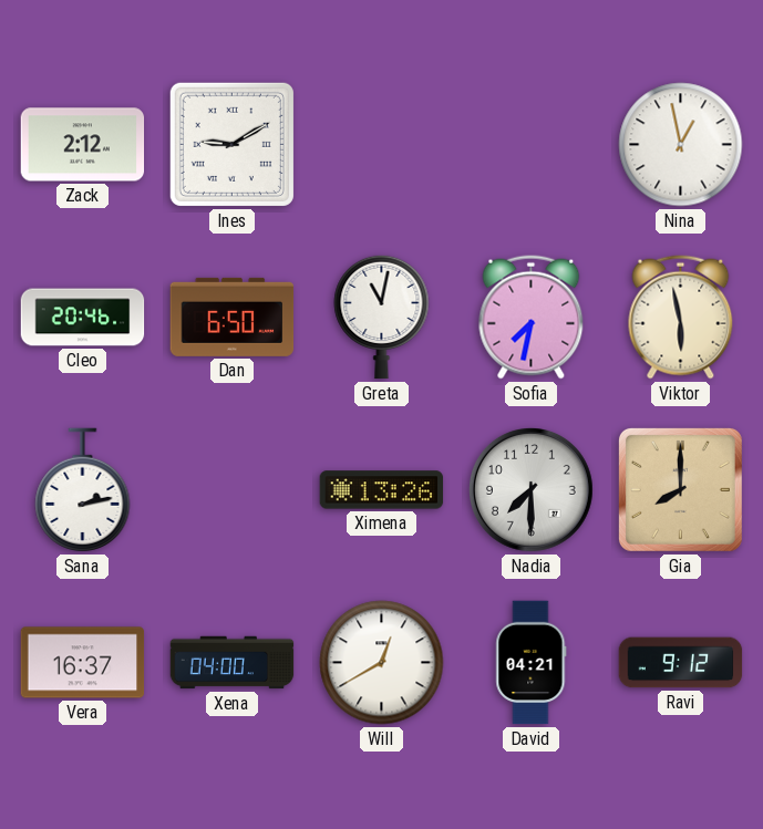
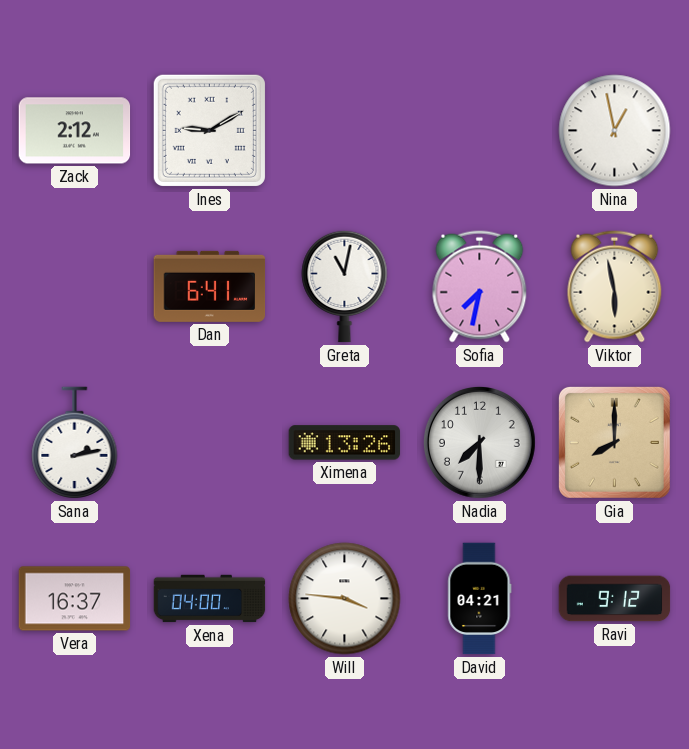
Cleo: 20:46 -> none
Dan: 6:50 -> 6:41
Will: 12:40 -> 3:46
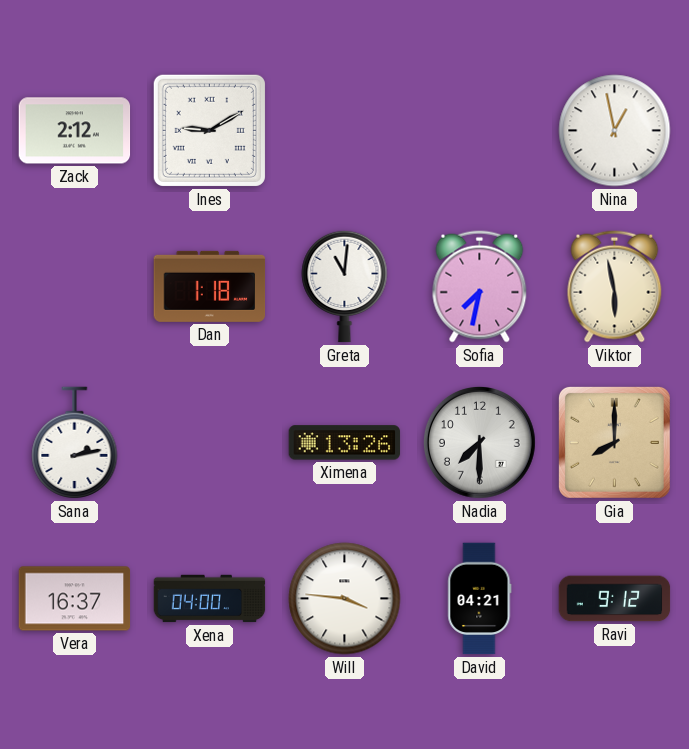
Dan: 6:41 -> 1:18
Greta: 11:02 -> 11:01
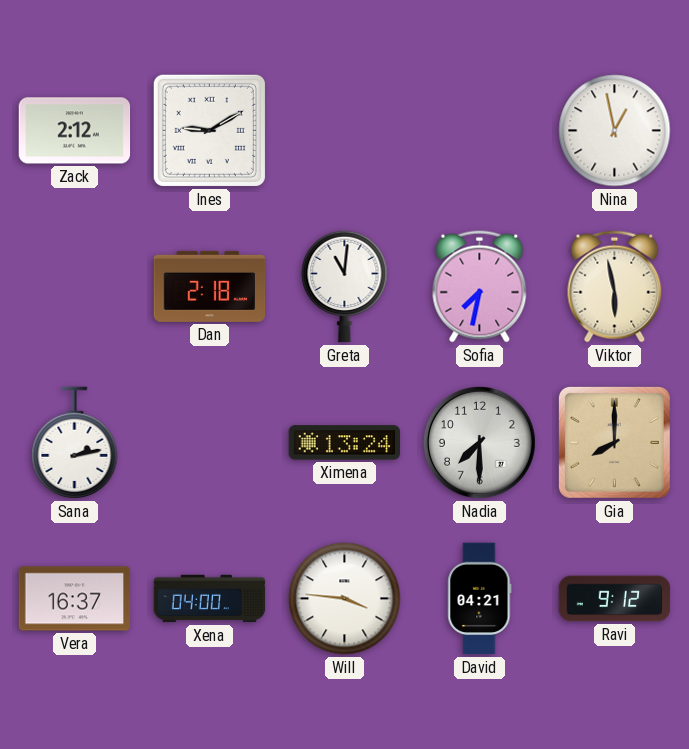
Dan: 1:18 -> 2:18
Ximena: 13:26 -> 13:24
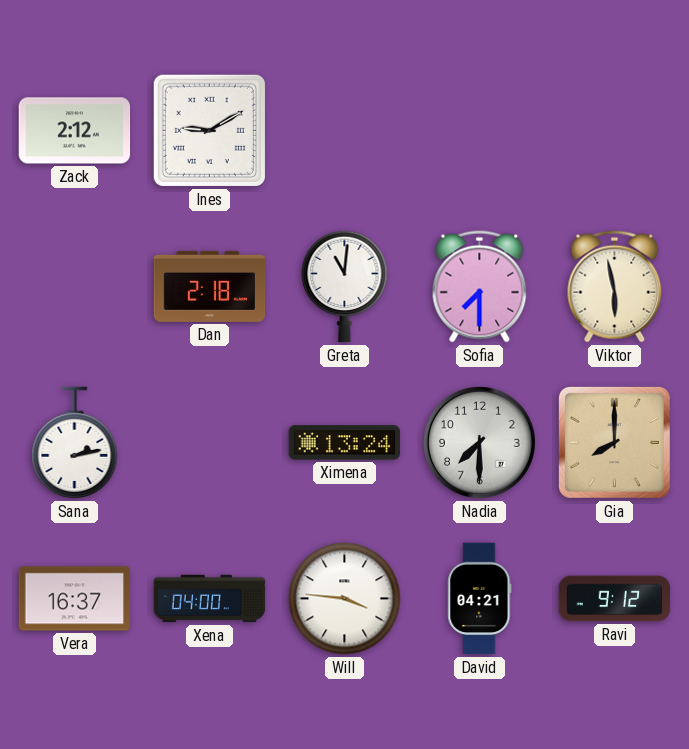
Nina: 12:58 -> none
Sofia: 7:32 -> 7:30
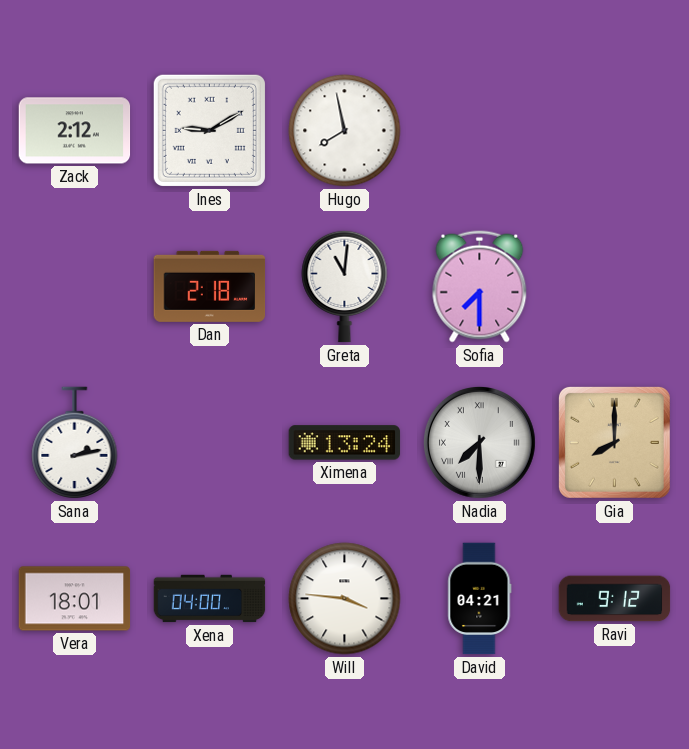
Hugo: none -> 7:58
Viktor: 5:58 -> none
Nadia numerals: Arabic -> Roman
Vera: 16:37 -> 18:01
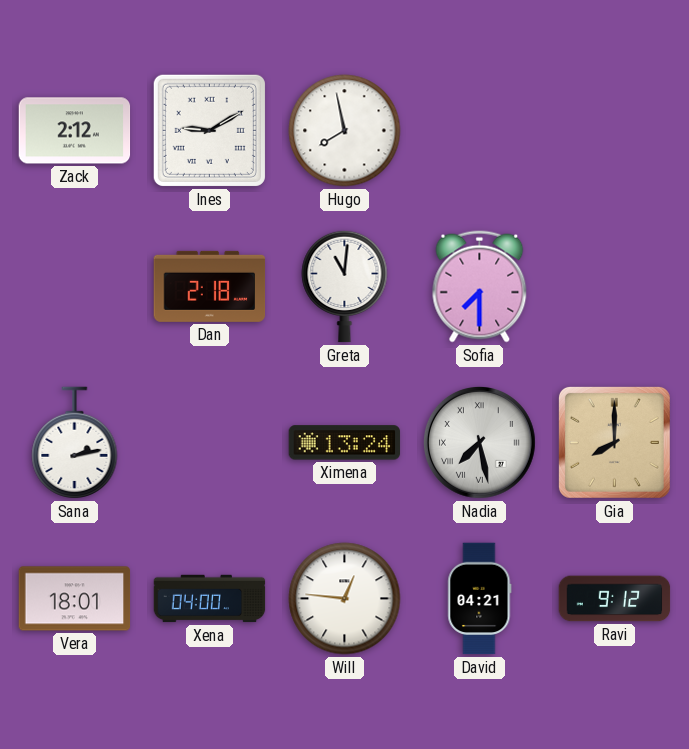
Nadia: 7:30 -> 7:28
Will: 3:46 -> 12:46
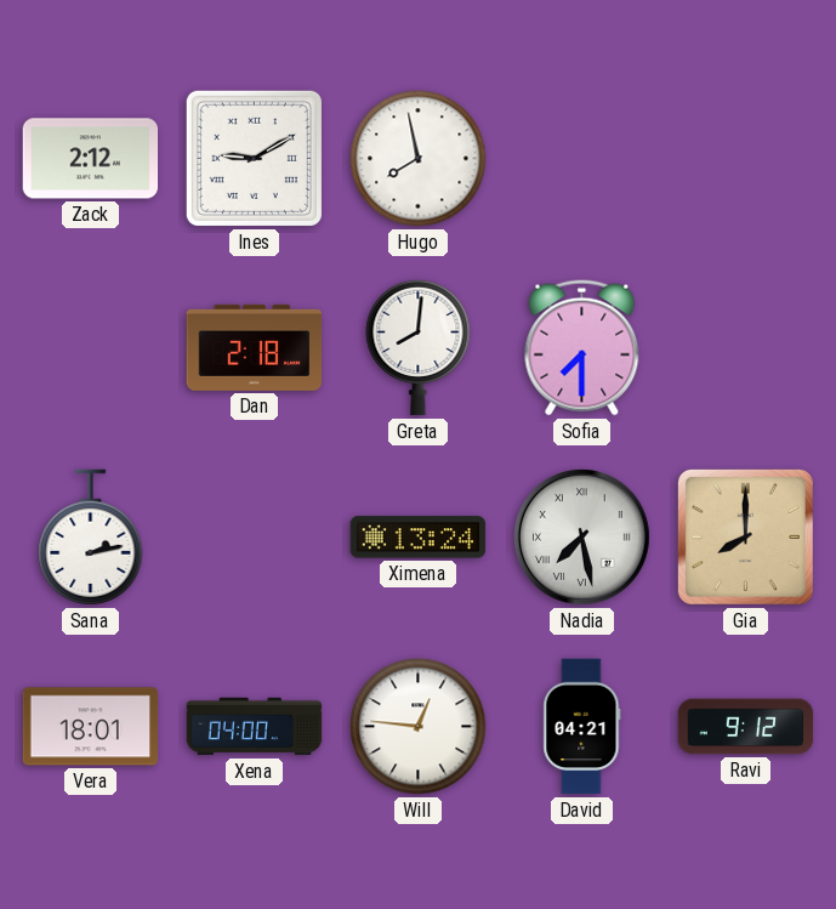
Greta: 11:01 -> 8:01
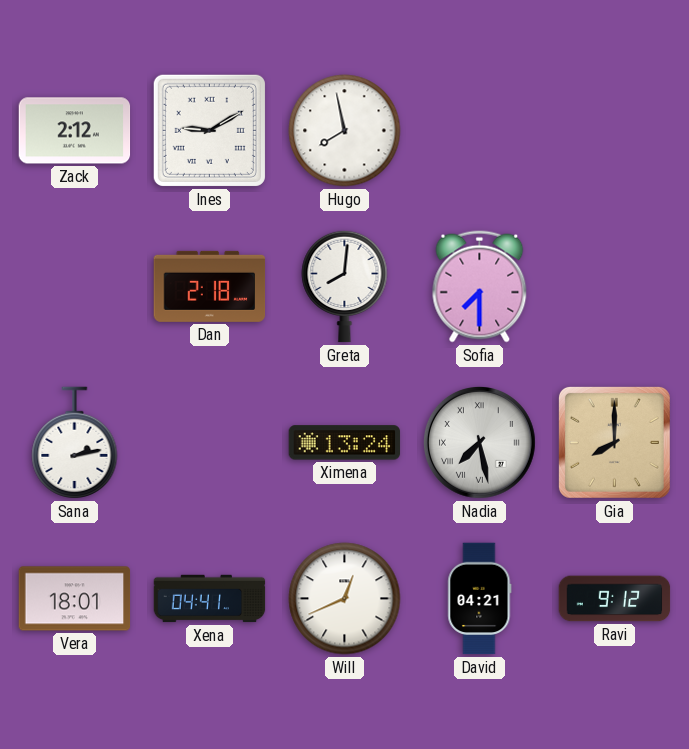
Xena: 04:00 -> 04:41
Will: 12:46 -> 12:41
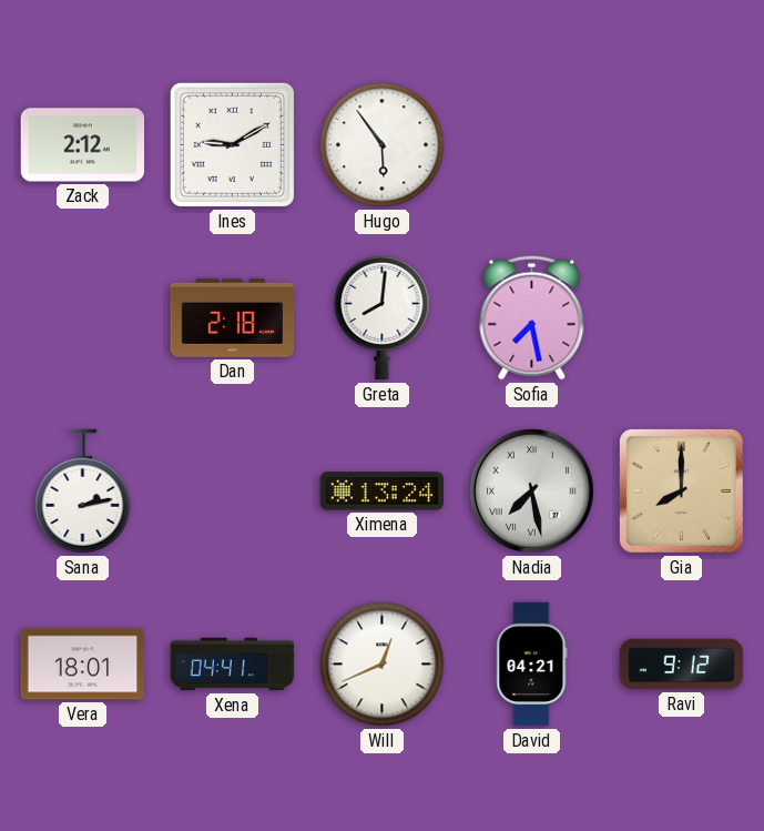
Hugo: 7:58 -> 5:54
Sofia: 7:30 -> 7:28
